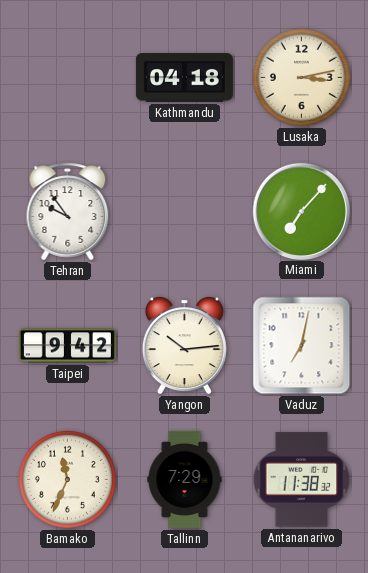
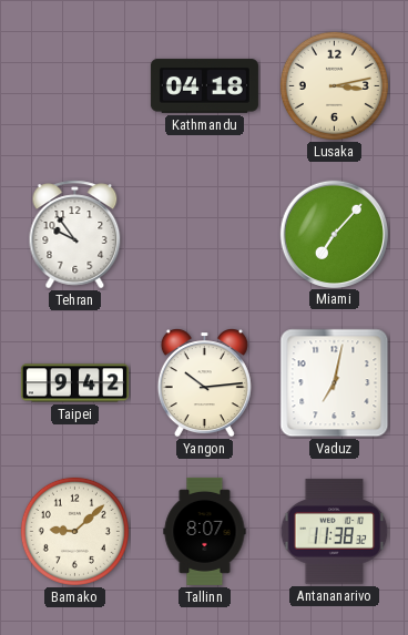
Bamako: 11:34 -> 9:08
Tallinn: 7:29 -> 8:07
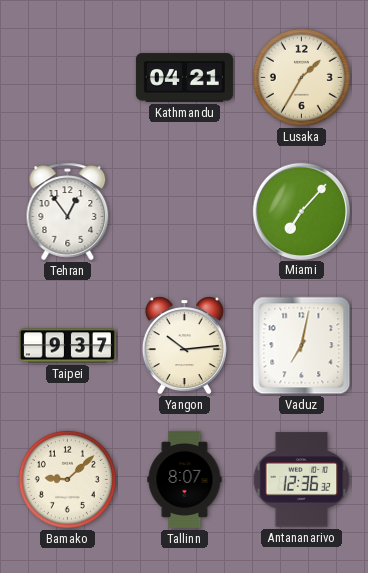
Kathmandu: 04:18 -> 04:21
Lusaka: 3:13 -> 1:35
Tehran: 9:54 -> 12:54
Taipei: 9:42 -> 9:37
Antananarivo: 11:38 -> 12:36
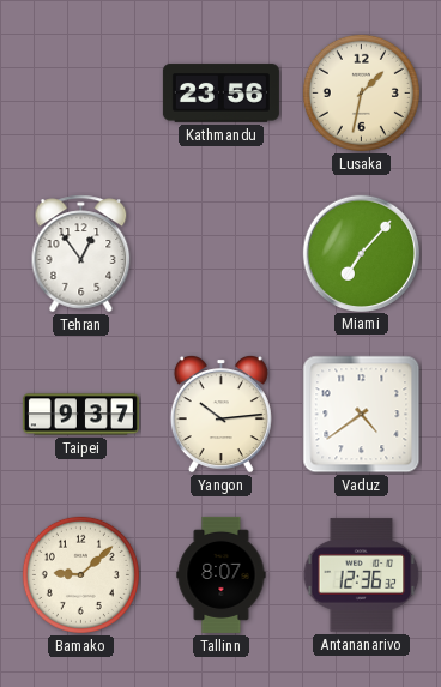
Kathmandu: 04:21 -> 23:56
Lusaka: 1:35 -> 1:32
Vaduz: 7:02 -> 4:39
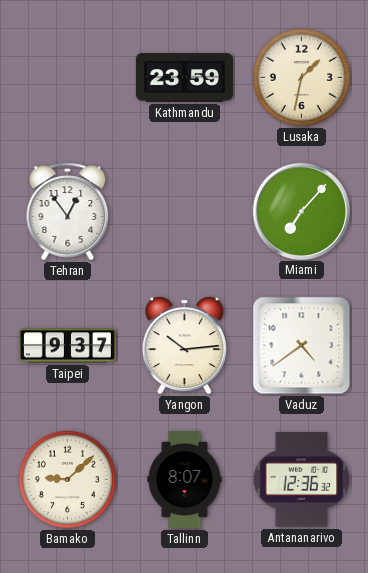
Kathmandu: 23:56 -> 23:59
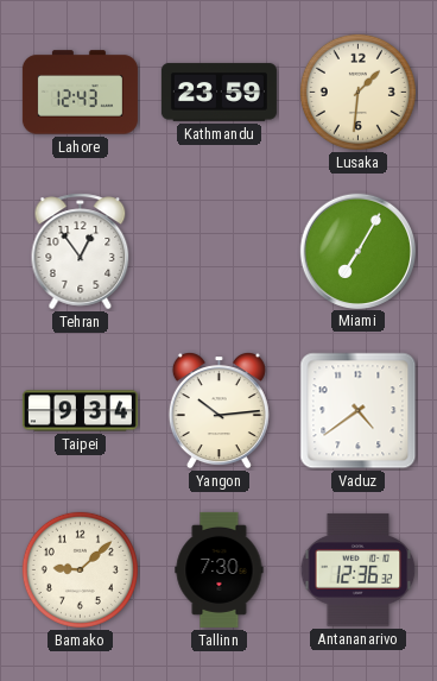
Lahore: none -> 12:43
Lusaka: 1:32 -> 1:31
Miami: 7:07 -> 7:05
Taipei: 9:37 -> 9:34
Tallinn: 8:07 -> 7:30
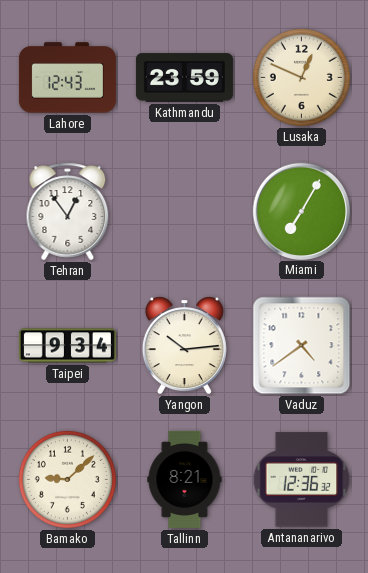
Lusaka: 1:31 -> 12:49
Tallinn: 7:30 -> 8:21
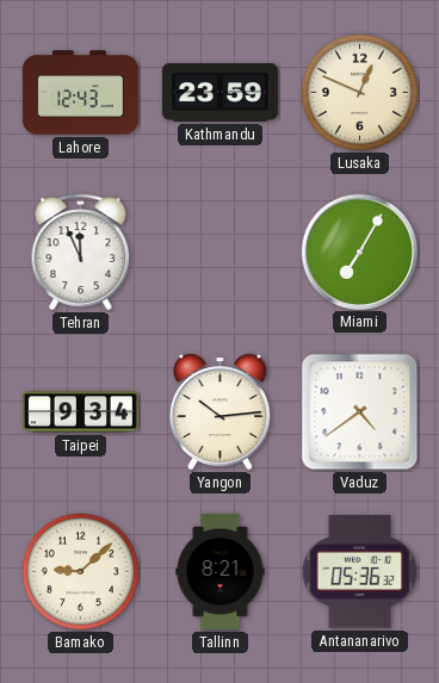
Tehran: 12:54 -> 11:56
Antananarivo: 12:36 -> 05:36
